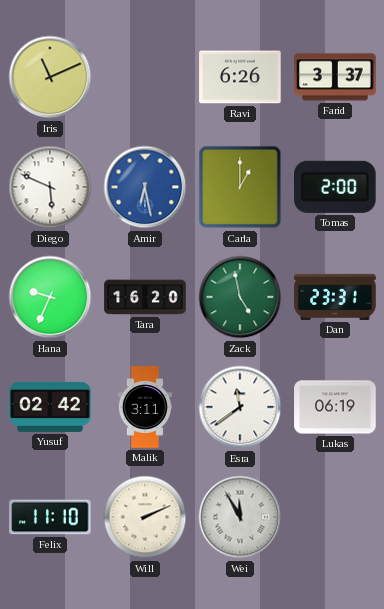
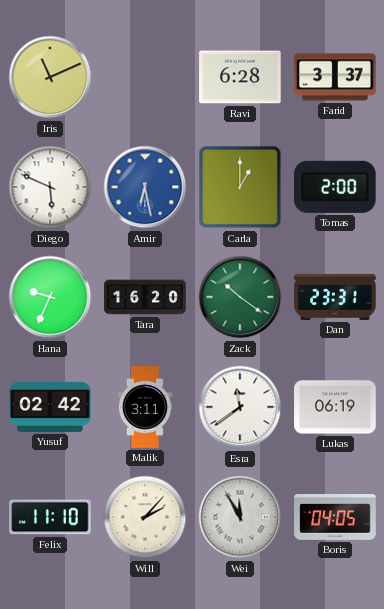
Ravi: 6:26 -> 6:28
Zack: 4:58 -> 10:21
Will: 2:11 -> 2:07
Boris: none -> 04:05
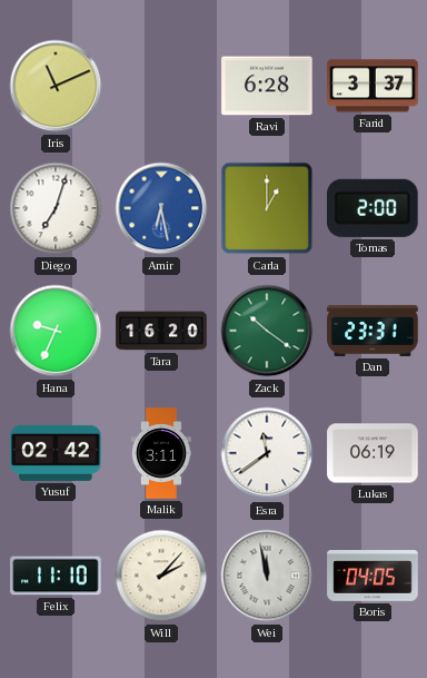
Diego: 5:49 -> 7:03
Wei: 11:55 -> 11:58
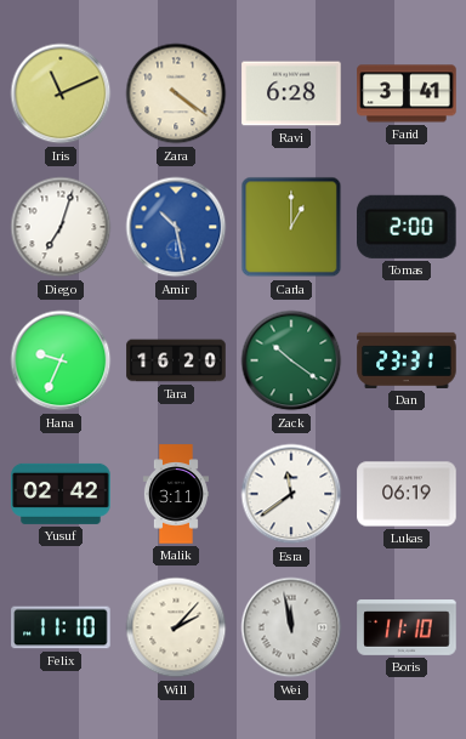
Zara: none -> 4:21
Farid: 3:37 -> 3:41
Amir: 6:28 -> 10:28
Boris: 04:05 -> 11:10
